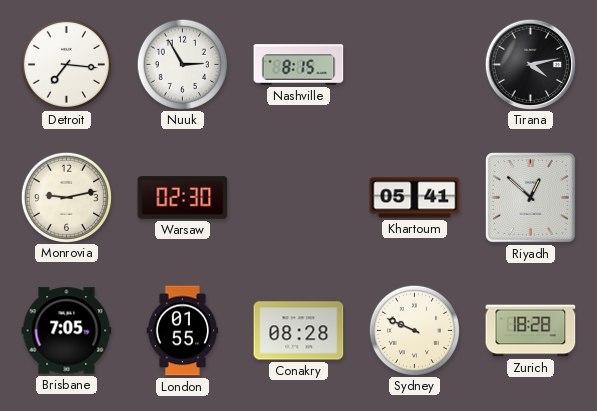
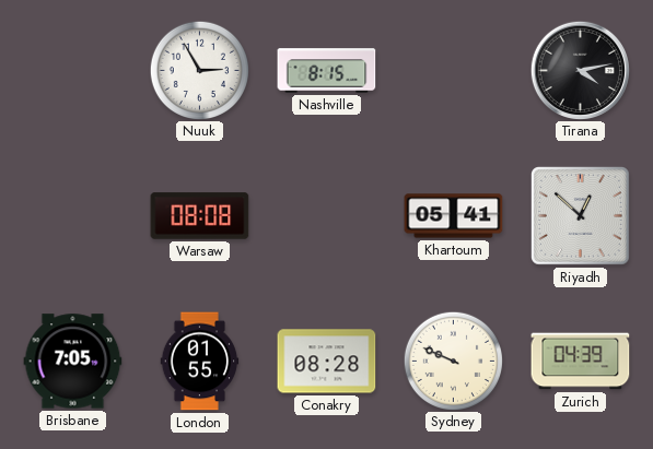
Detroit: 7:16 -> none
Monrovia: 9:13 -> none
Warsaw: 02:30 -> 08:08
Zurich: 18:28 -> 04:39
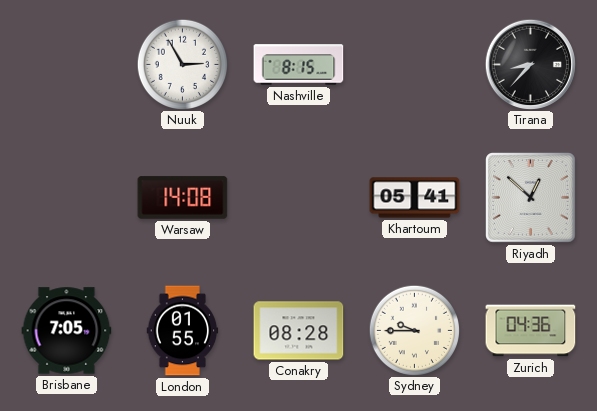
Tirana: 4:13 -> 8:37
Warsaw: 08:08 -> 14:08
Sydney: 9:49 -> 9:45
Zurich: 04:39 -> 04:36
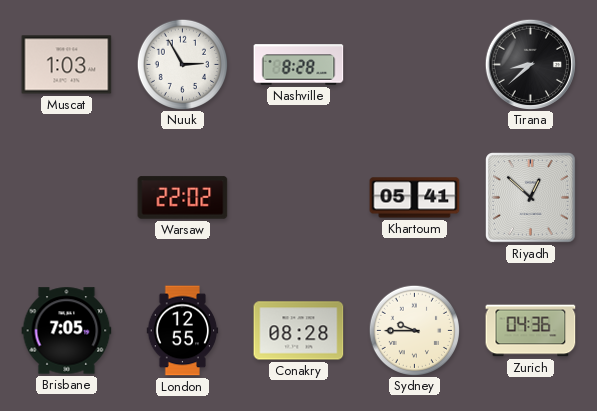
Muscat: none -> 1:03
Nashville: 8:15 -> 8:28
Tirana: 8:37 -> 8:38
Warsaw: 14:08 -> 22:02
London: 01:55 -> 12:55
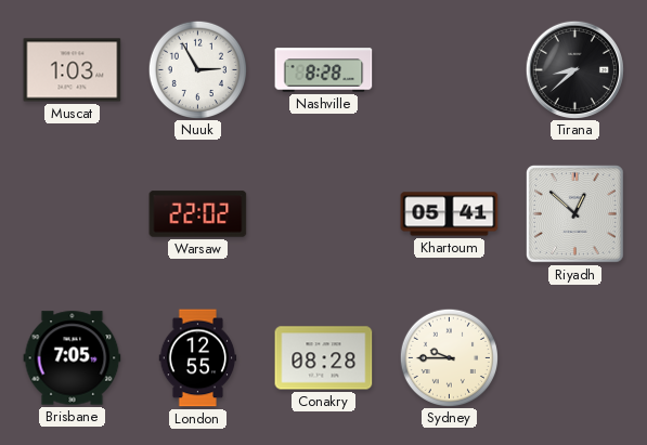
Zurich: 04:36 -> none
